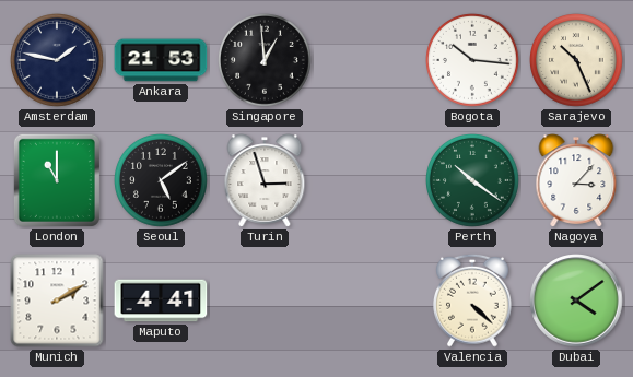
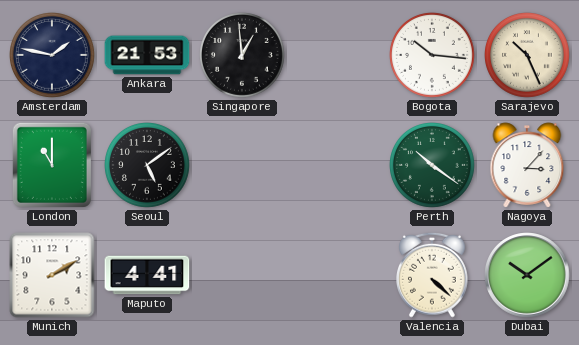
Turin: 2:57 -> none
Dubai: 4:09 -> 10:09
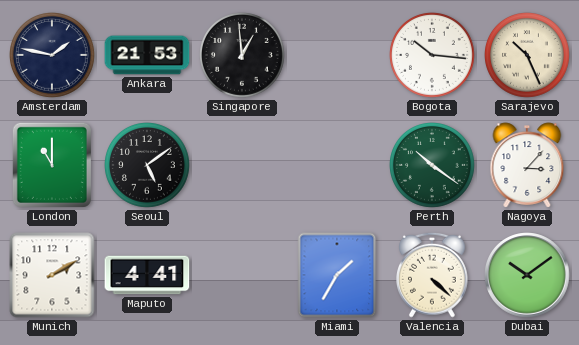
Miami: none -> 1:35
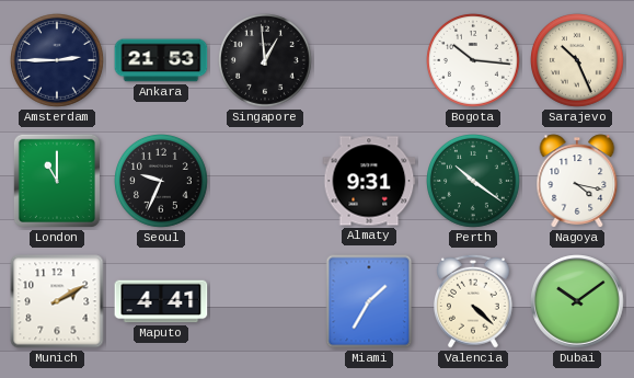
Amsterdam: 1:47 -> 2:45
Seoul: 5:09 -> 9:34
Almaty: none -> 9:31
Nagoya: 3:07 -> 4:17
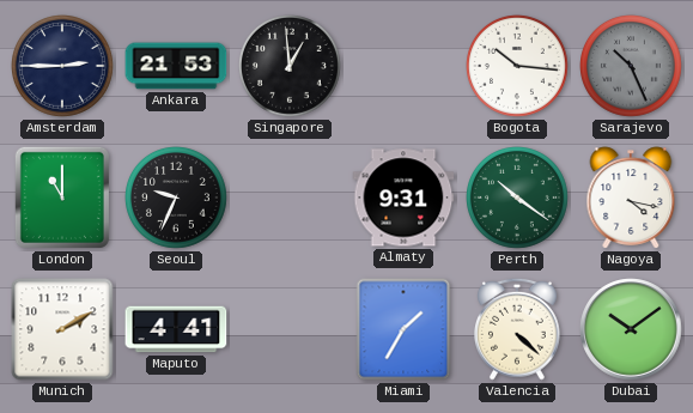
Sarajevo dial: cream -> grey
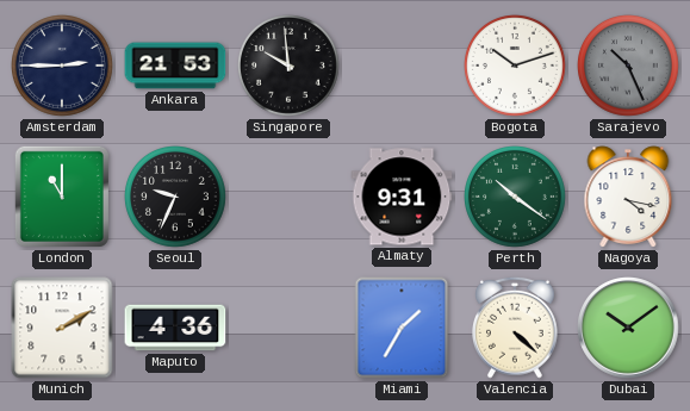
Singapore: 12:59 -> 9:59
Bogota: 10:16 -> 10:12
Maputo: 4:41 -> 4:36
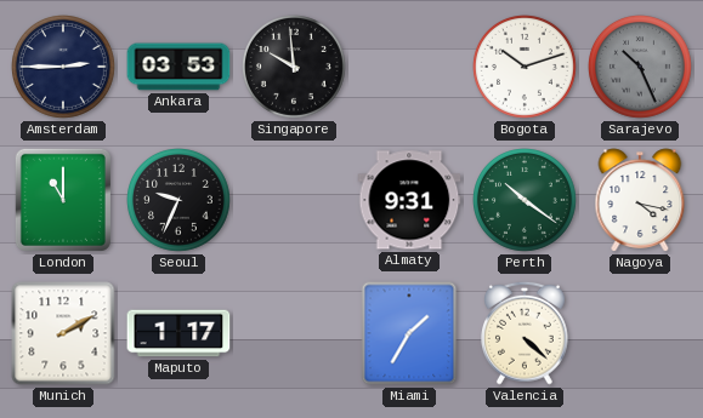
Ankara: 21:53 -> 03:53
Maputo: 4:36 -> 1:17
Dubai: 10:09 -> none
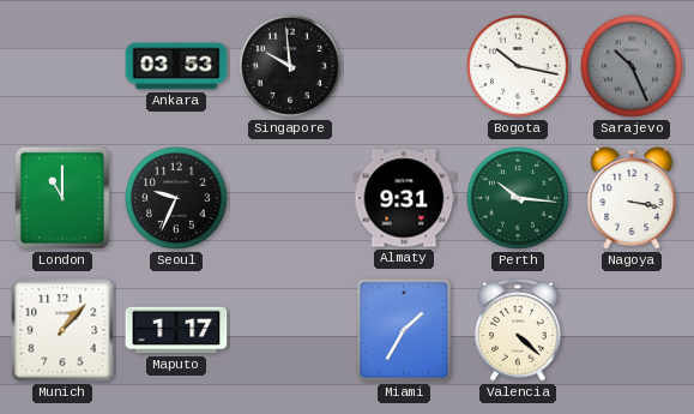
Amsterdam: 2:45 -> none
Bogota: 10:12 -> 10:17
Perth: 10:21 -> 10:16
Nagoya: 4:17 -> 3:17
Munich: 2:10 -> 1:07
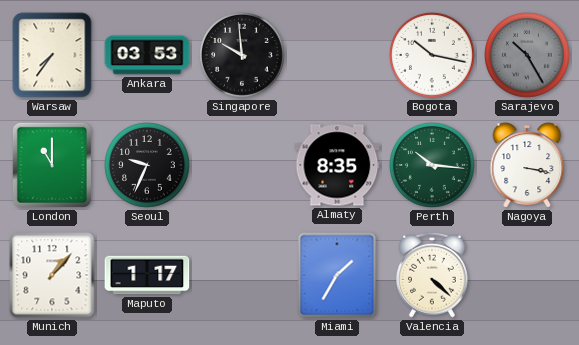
Warsaw: none -> 7:36
Sarajevo: 10:26 -> 10:25
Almaty: 9:31 -> 8:35
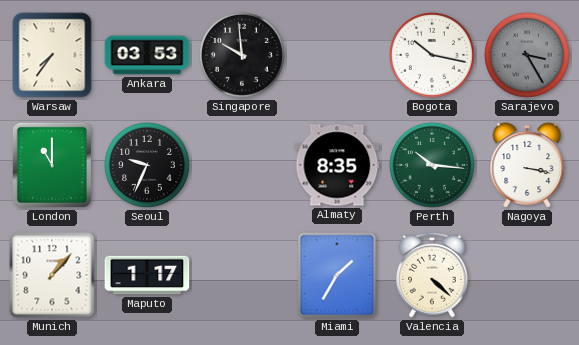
Sarajevo: 10:25 -> 3:25
